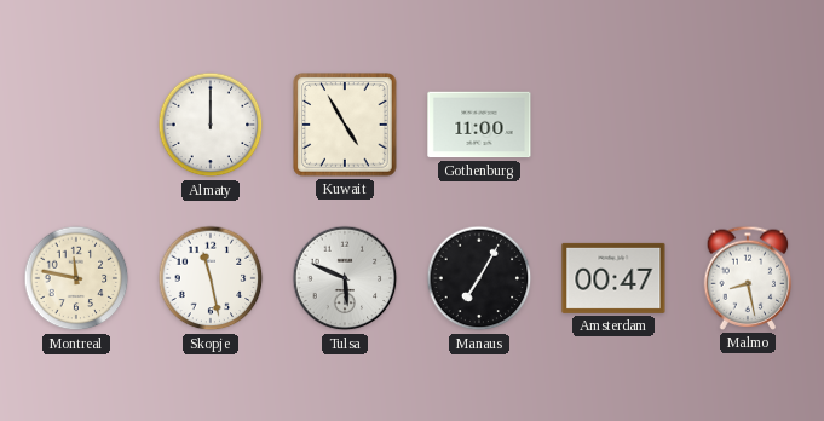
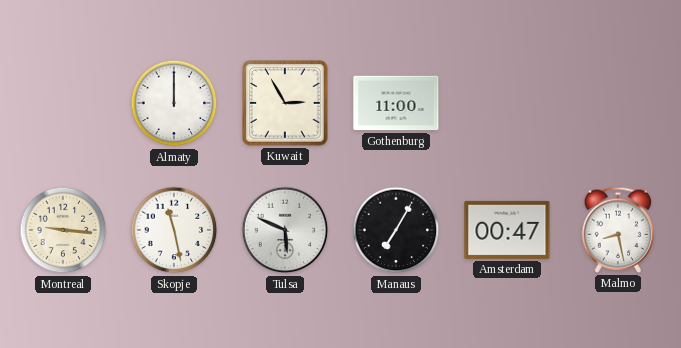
Kuwait: 4:55 -> 2:55
Montreal: 11:47 -> 9:16
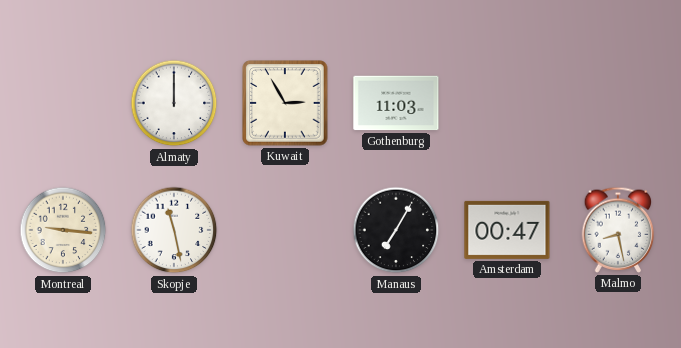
Gothenburg: 11:00 -> 11:03
Tulsa: 5:49 -> none
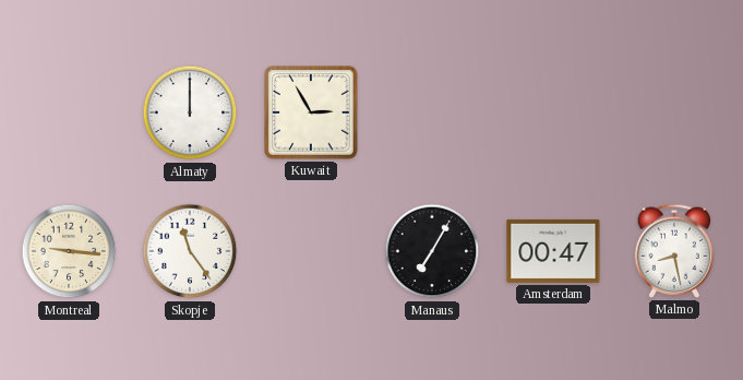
Gothenburg: 11:03 -> none
Skopje: 11:28 -> 11:24
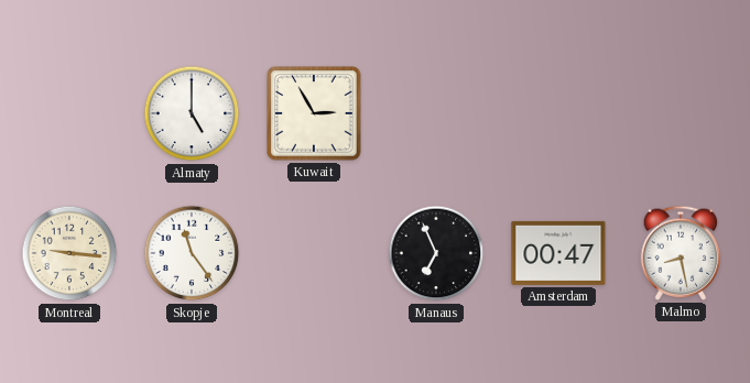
Almaty: 12:00 -> 5:00
Manaus: 7:05 -> 6:56
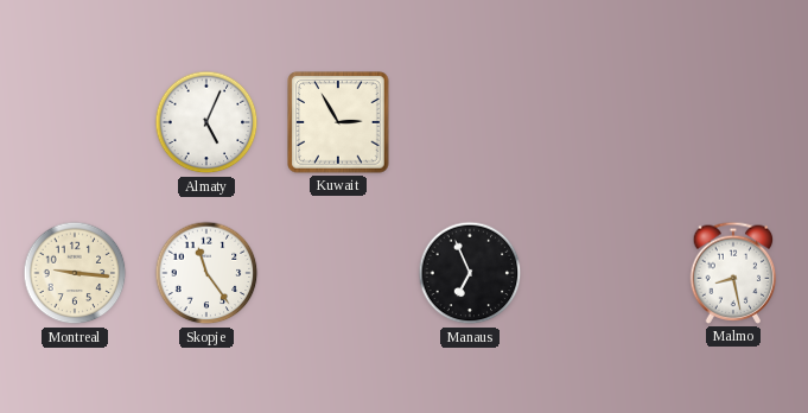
Almaty: 5:00 -> 5:04
Amsterdam: 00:47 -> none
